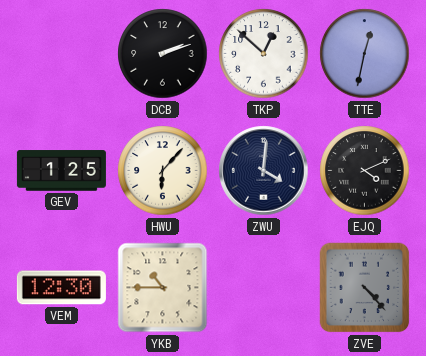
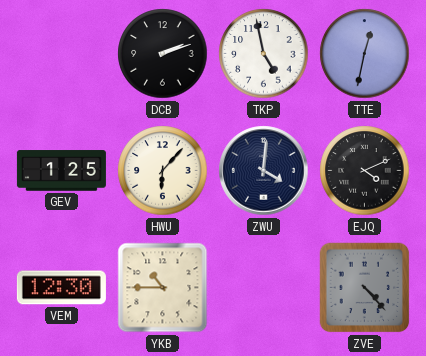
TKP: 12:52 -> 4:58
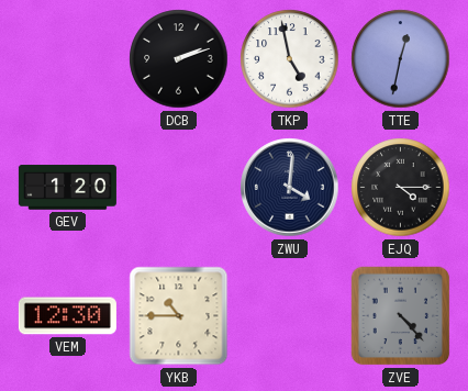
GEV: 1:25 -> 1:20
HWU: 6:07 -> none
EJQ: 4:11 -> 4:15
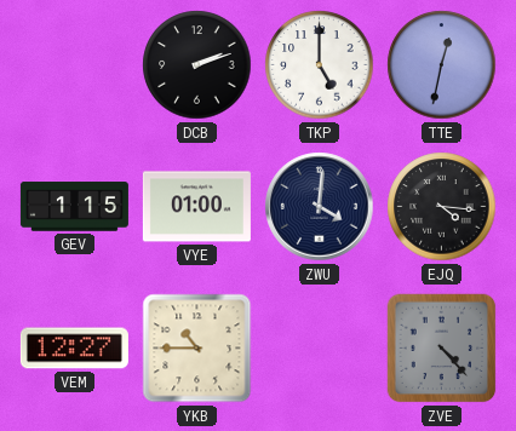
TKP: 4:58 -> 5:00
GEV: 1:20 -> 1:15
VYE: none -> 01:00
EJQ: 4:15 -> 4:16
VEM: 12:30 -> 12:27
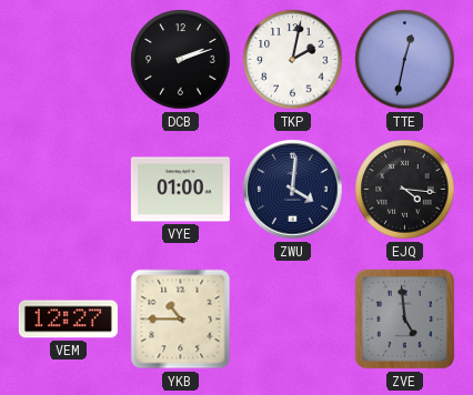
TKP: 5:00 -> 2:02
GEV: 1:15 -> none
ZVE: 4:23 -> 4:59
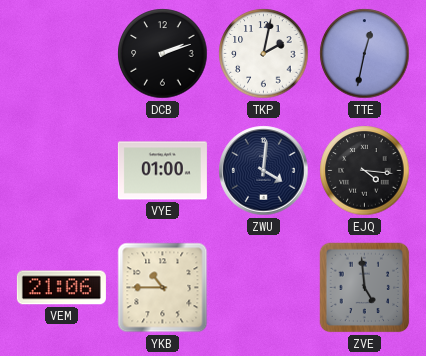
VEM: 12:27 -> 21:06
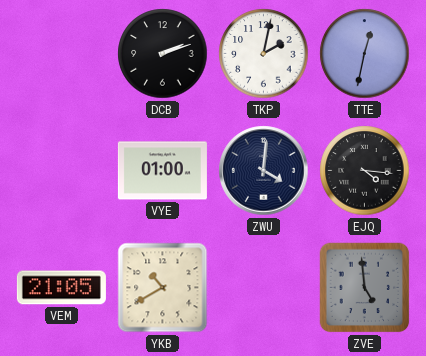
VEM: 21:06 -> 21:05
YKB: 10:45 -> 10:40
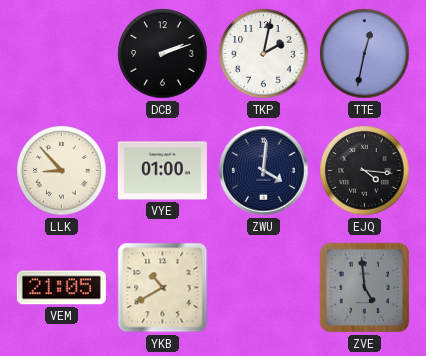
LLK: none -> 8:53
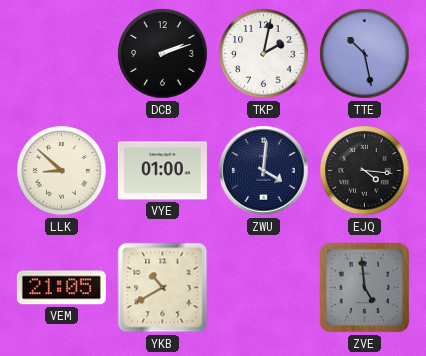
TTE: 12:32 -> 10:28
LLK: 8:53 -> 8:52
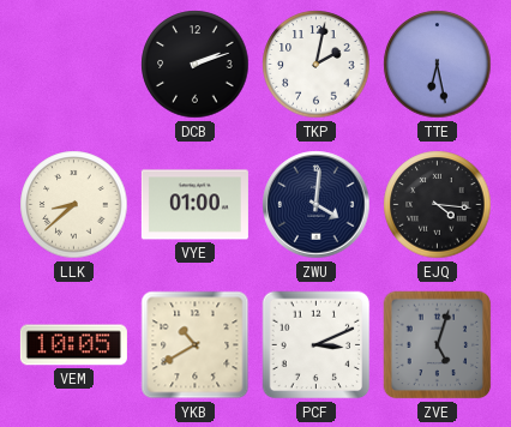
TTE: 10:28 -> 6:28
LLK: 8:52 -> 8:38
VEM: 21:05 -> 10:05
PCF: none -> 3:11
ZVE: 4:59 -> 5:03
